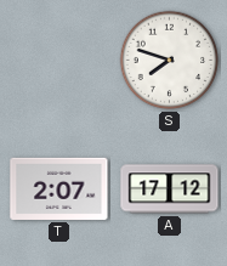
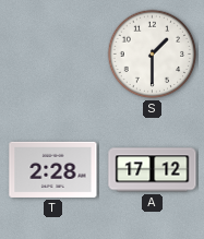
S: 7:48 -> 1:30
T: 2:07 -> 2:28
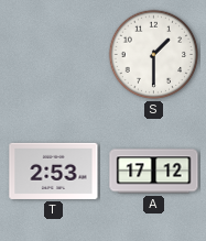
T: 2:28 -> 2:53
